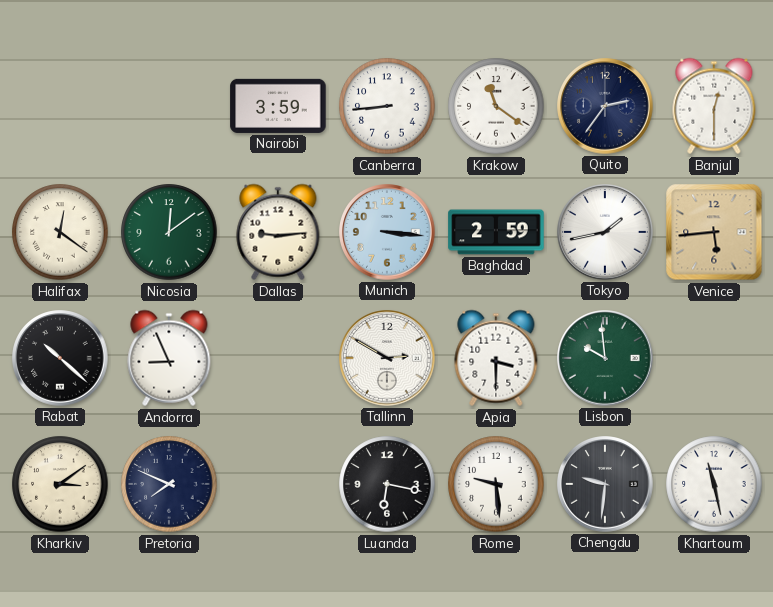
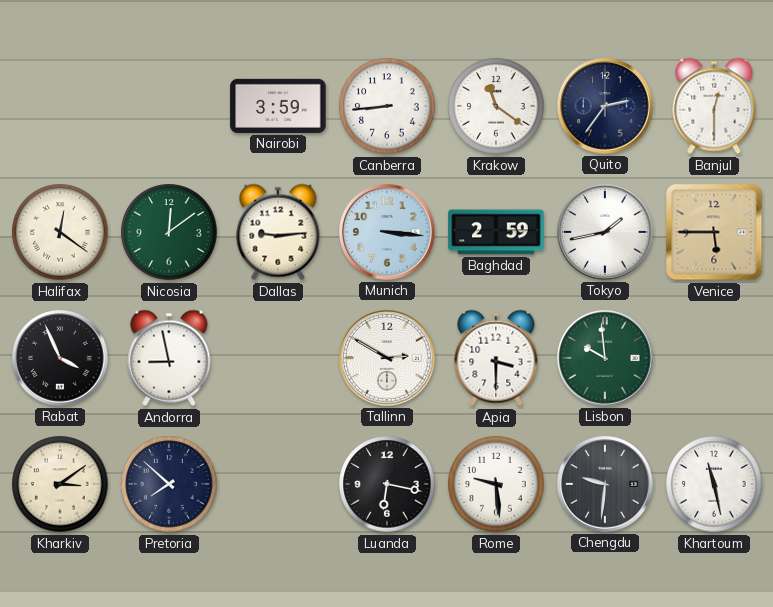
Venice: 5:44 -> 5:45
Rabat: 10:22 -> 3:56
Andorra: 8:56 -> 8:58
Pretoria: 7:49 -> 7:52
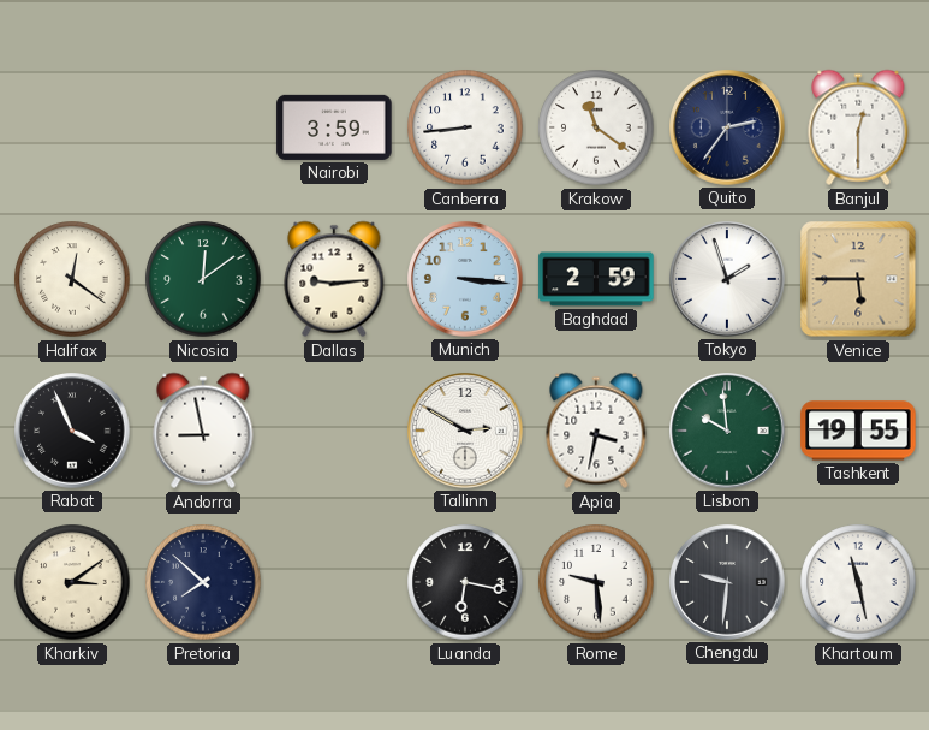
Tokyo: 1:43 -> 1:57
Apia: 3:30 -> 3:32
Tashkent: none -> 19:55
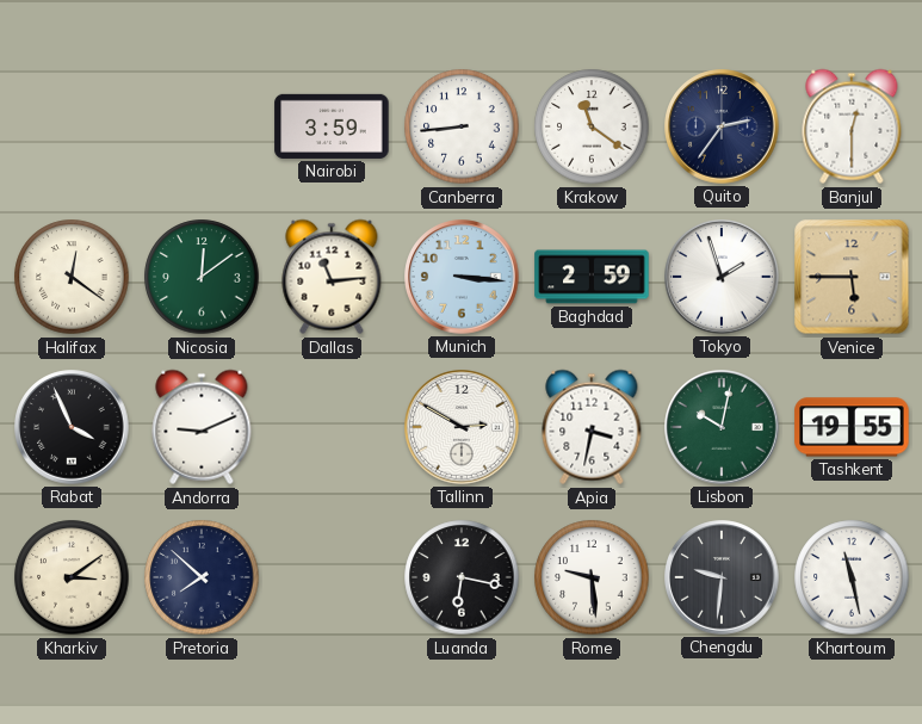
Dallas: 9:14 -> 11:14
Andorra: 8:58 -> 9:11
Lisbon: 9:59 -> 10:02
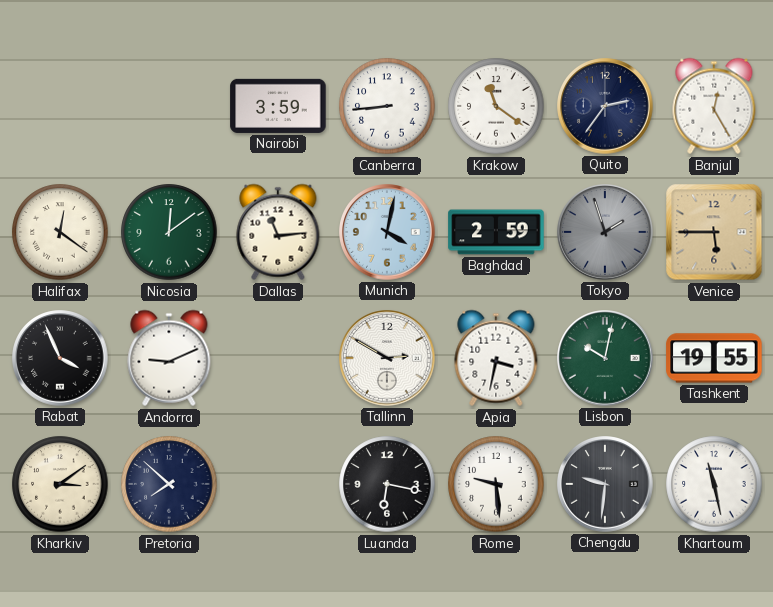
Banjul: 12:30 -> 12:25
Munich: 3:16 -> 4:02
Tokyo dial: white -> grey
